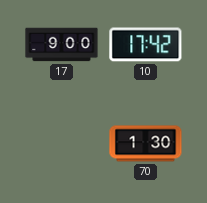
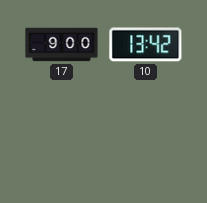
10: 17:42 -> 13:42
70: 1:30 -> none
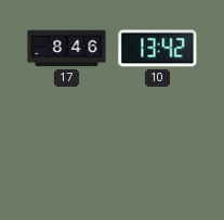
17: 9:00 -> 8:46
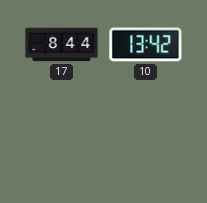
17: 8:46 -> 8:44
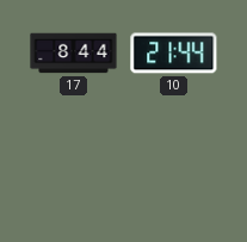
10: 13:42 -> 21:44
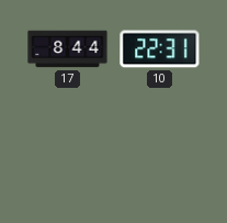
10: 21:44 -> 22:31
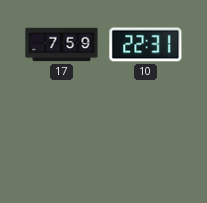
17: 8:44 -> 7:59
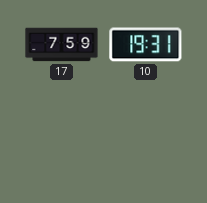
10: 22:31 -> 19:31
